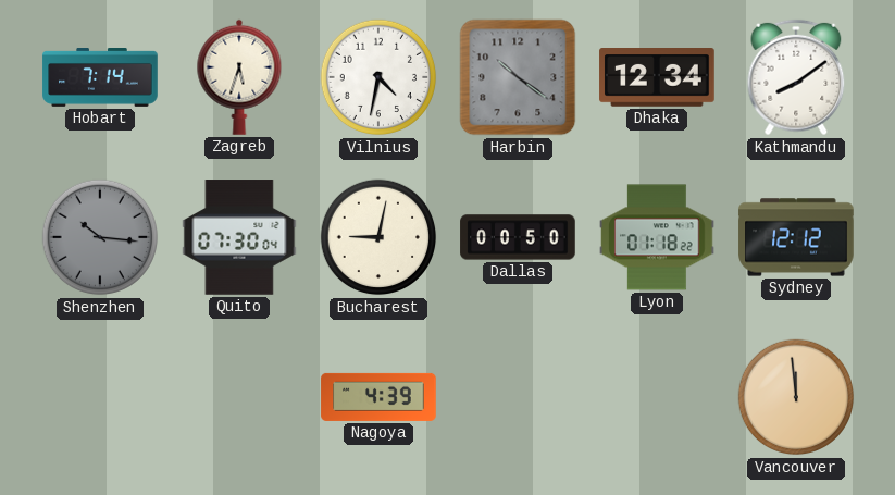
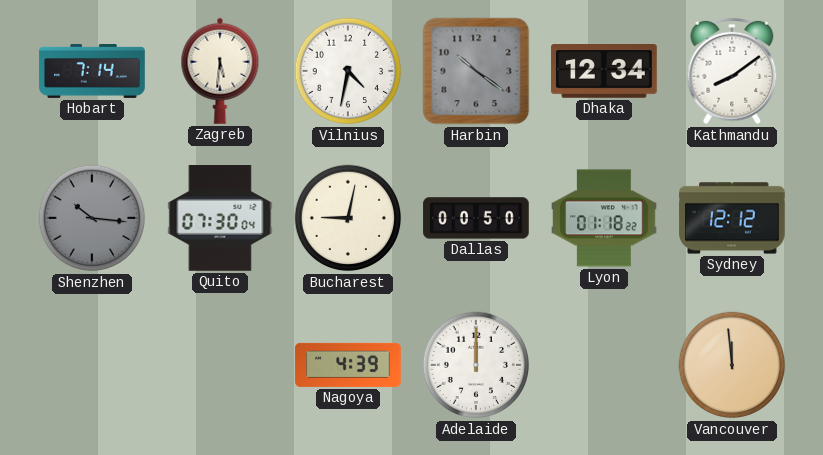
Zagreb: 5:33 -> 5:31
Adelaide: none -> 12:00
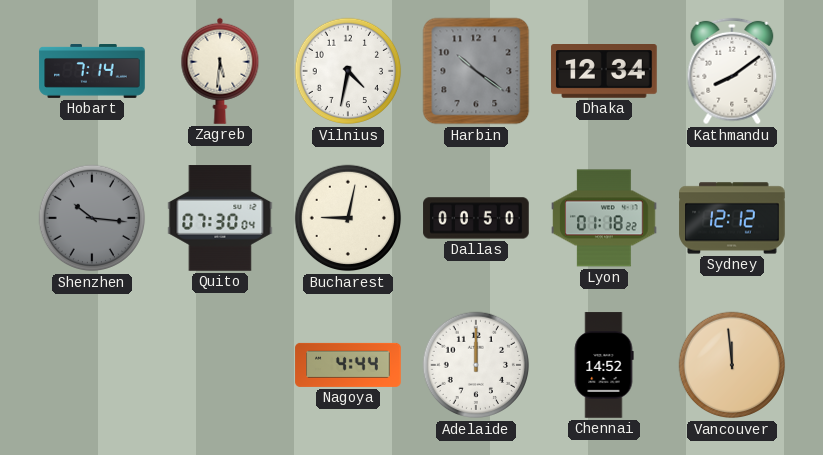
Nagoya: 4:39 -> 4:44
Chennai: none -> 14:52
